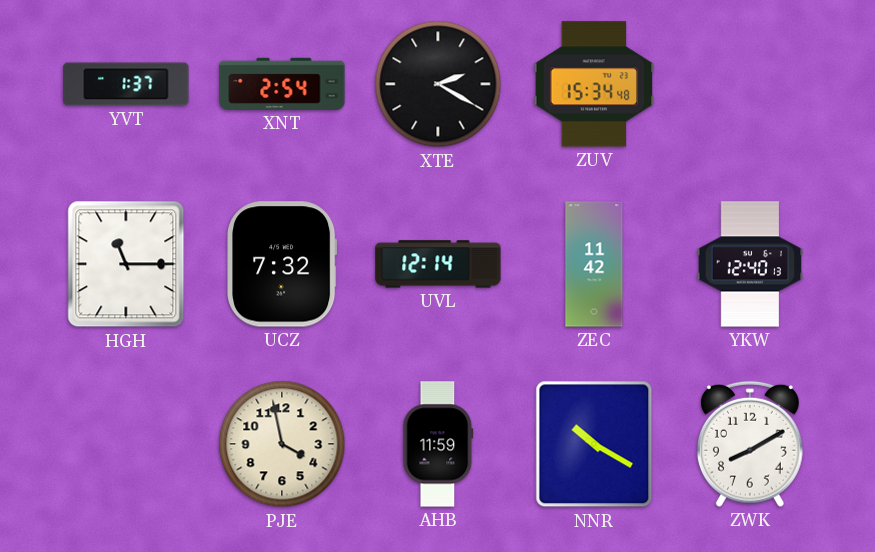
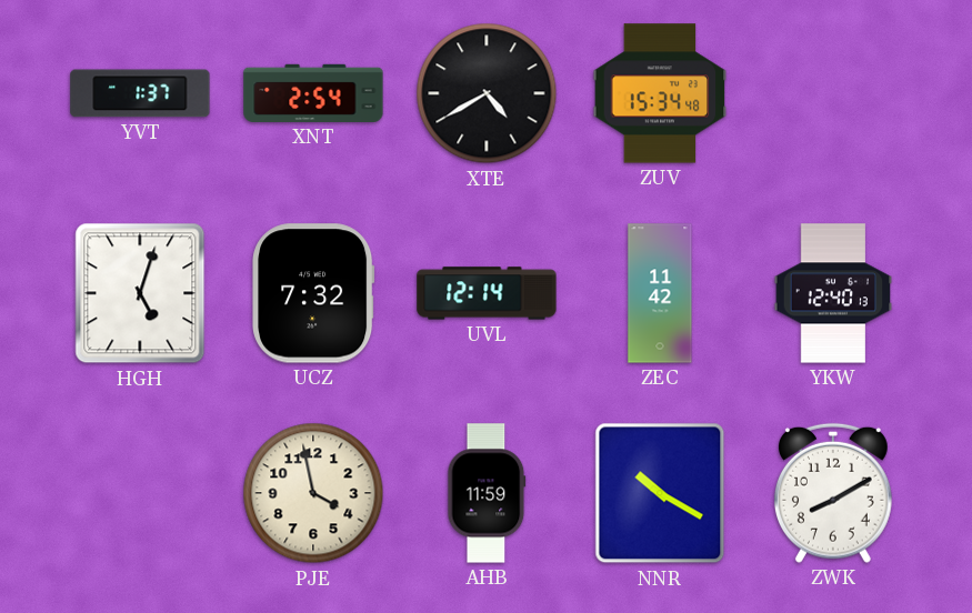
XTE: 2:20 -> 4:40
HGH: 11:15 -> 5:03
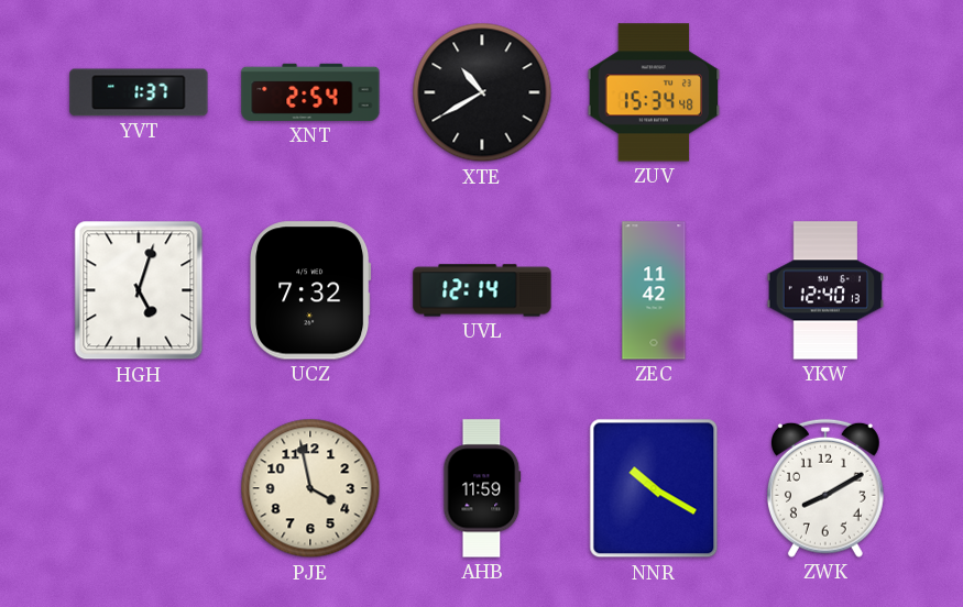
XTE: 4:40 -> 10:40
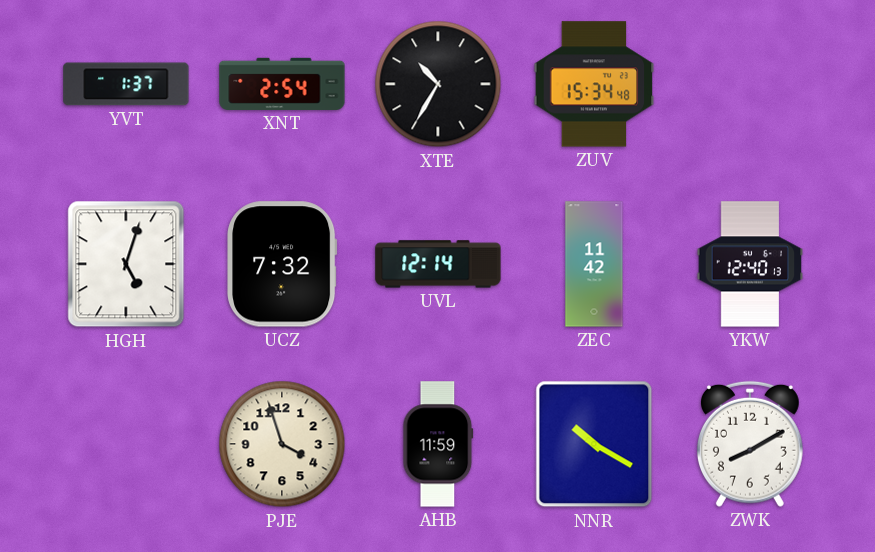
XTE: 10:40 -> 10:35
PJE: 3:58 -> 3:57
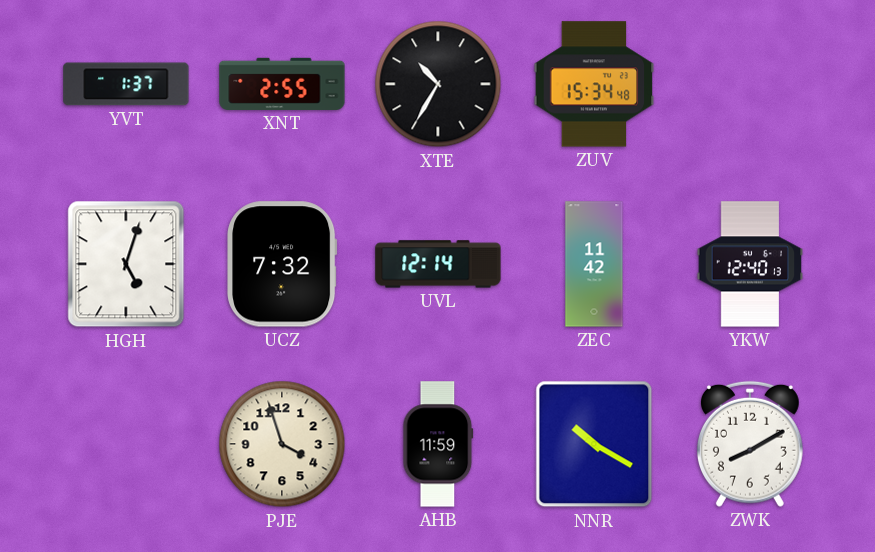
XNT: 2:54 -> 2:55
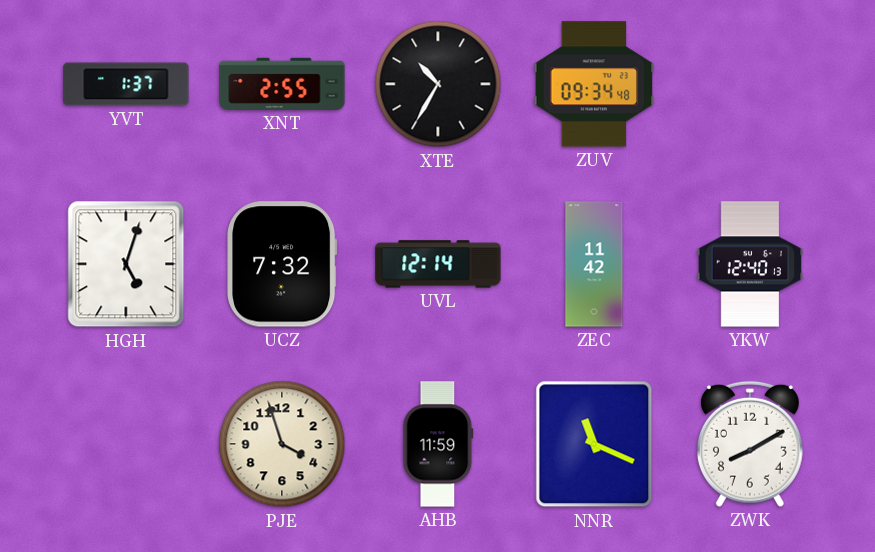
ZUV: 15:34 -> 09:34
NNR: 10:20 -> 11:19
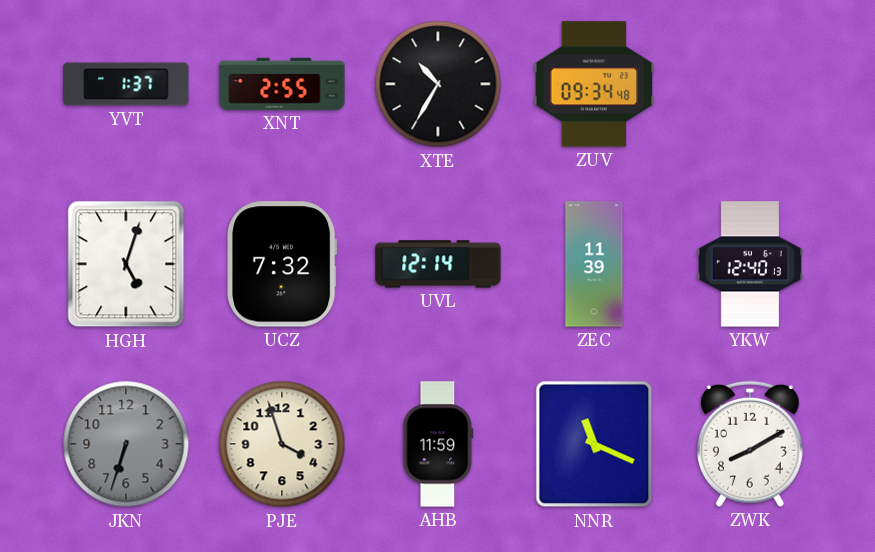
ZEC: 11:42 -> 11:39
JKN: none -> 6:33
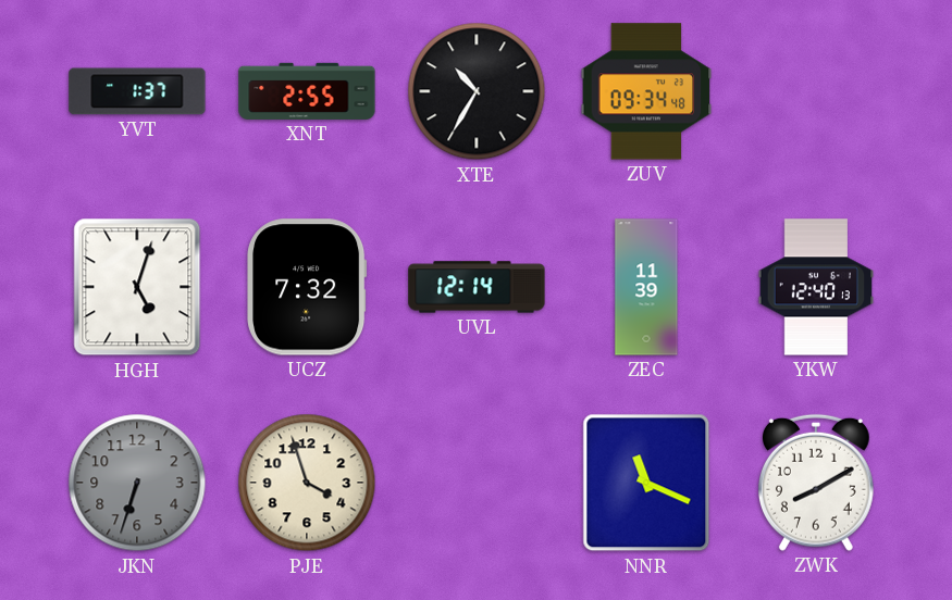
AHB: 11:59 -> none
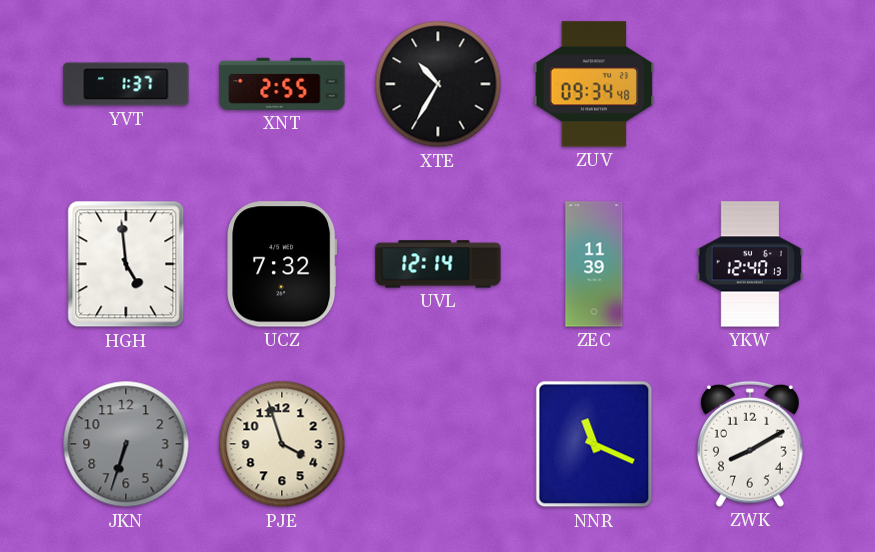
HGH: 5:03 -> 4:59
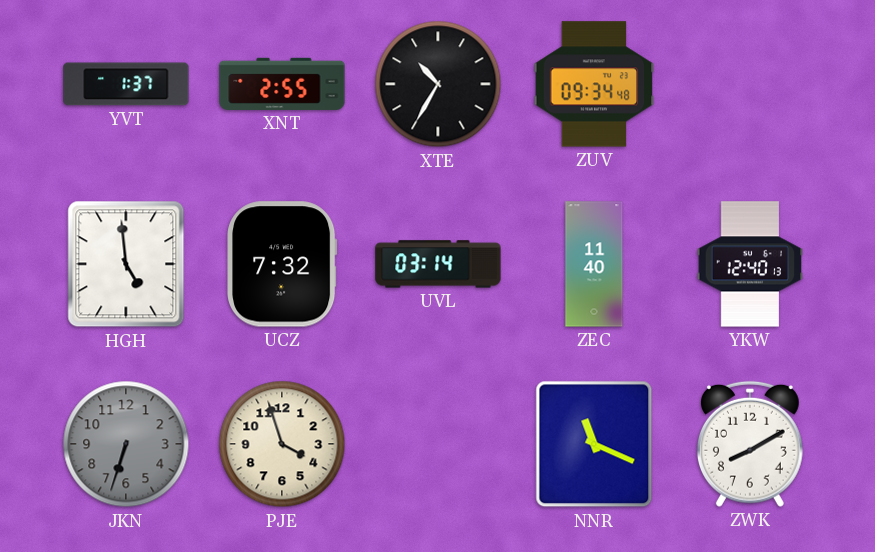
UVL: 12:14 -> 03:14
ZEC: 11:39 -> 11:40
